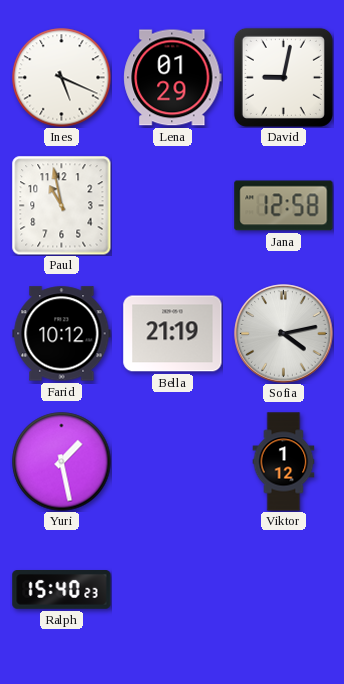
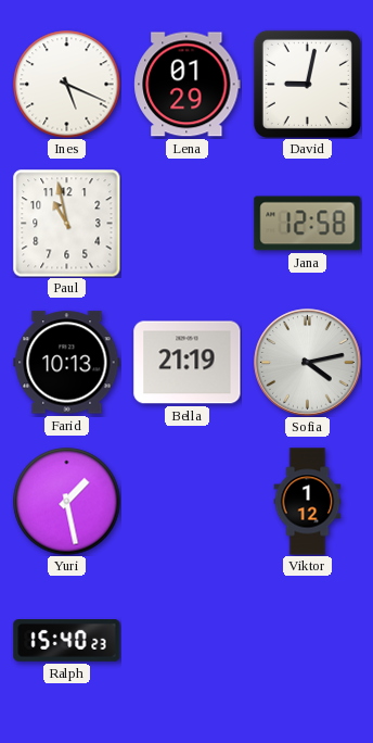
Farid: 10:12 -> 10:13
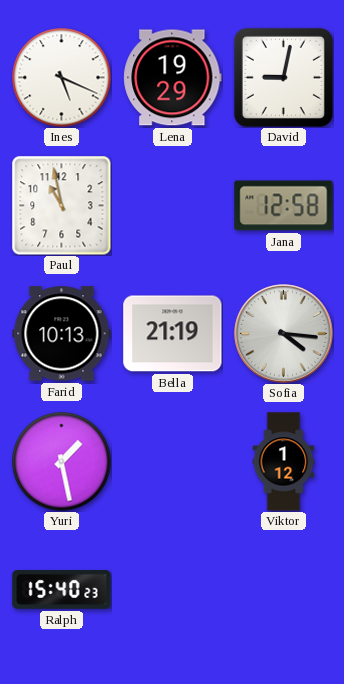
Lena: 01:29 -> 19:29
Sofia: 4:13 -> 4:16
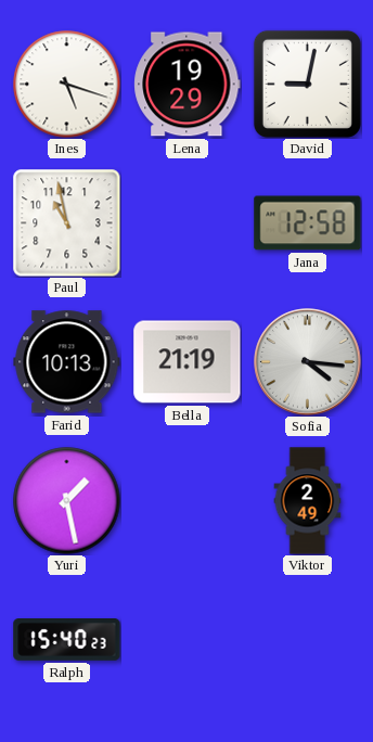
Ines: 5:19 -> 5:18
Viktor: 1:12 -> 2:49
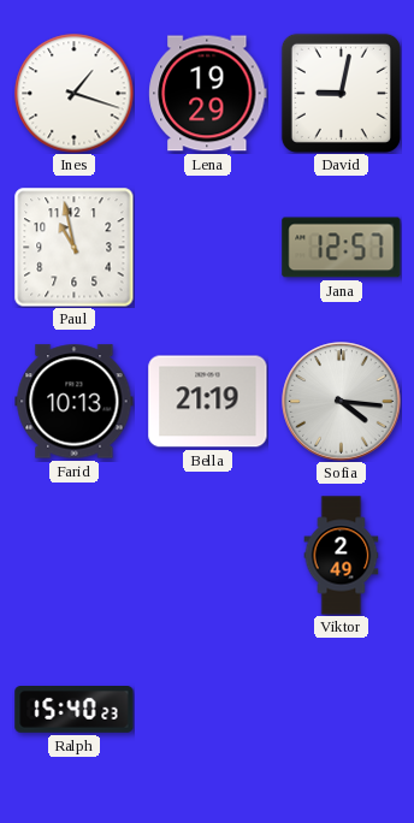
Ines: 5:18 -> 1:18
Jana: 12:58 -> 12:57
Yuri: 1:28 -> none
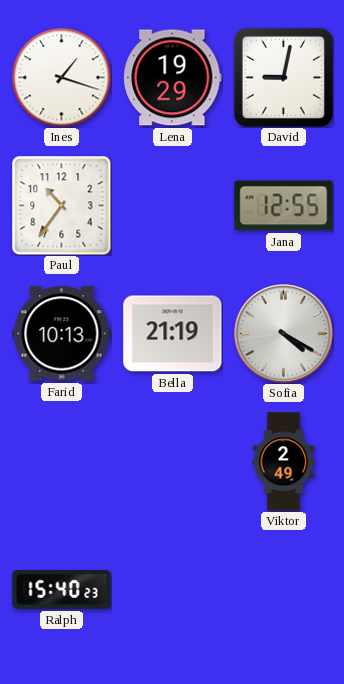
Paul: 10:58 -> 10:36
Jana: 12:57 -> 12:55
Sofia: 4:16 -> 4:20
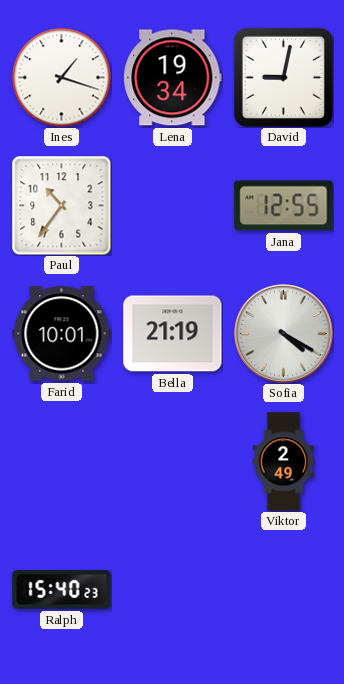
Lena: 19:29 -> 19:34
Farid: 10:13 -> 10:01
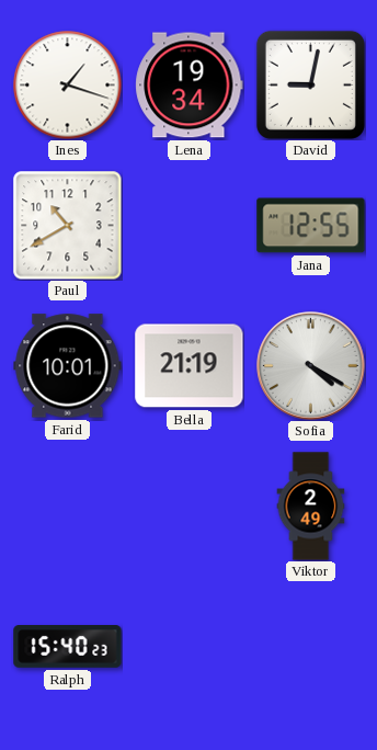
Paul: 10:36 -> 10:40
